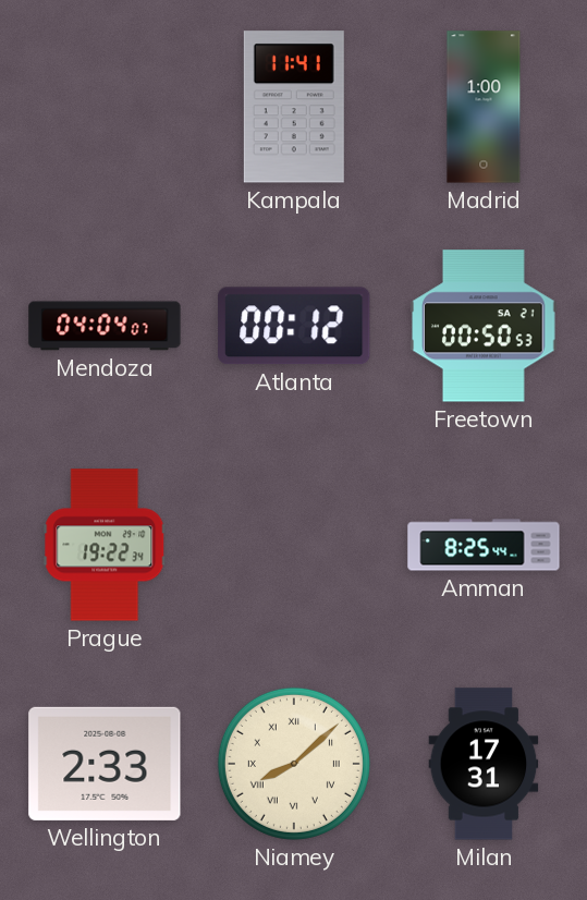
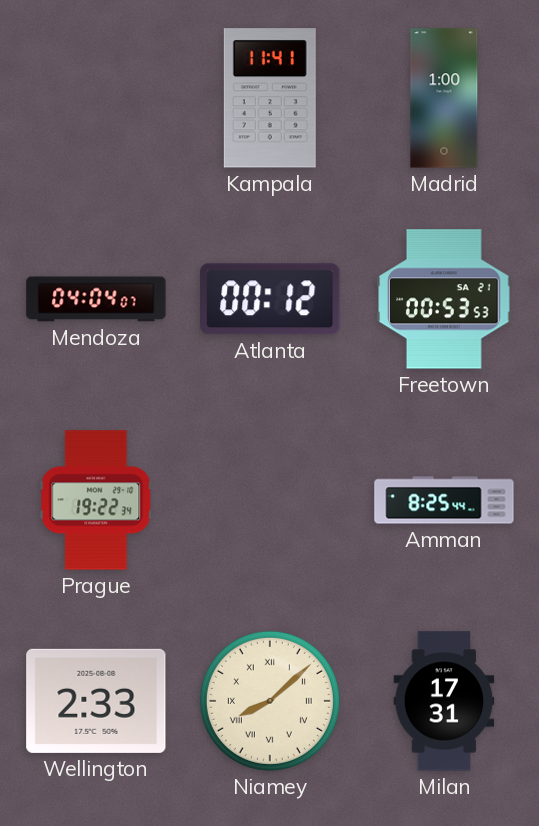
Freetown: 00:50 -> 00:53
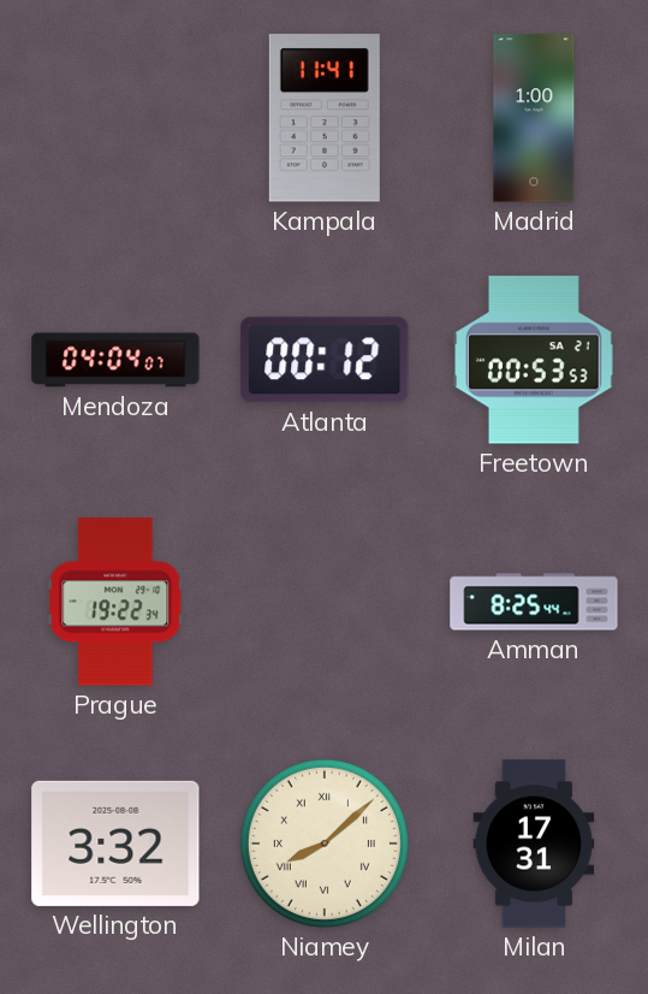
Wellington: 2:33 -> 3:32
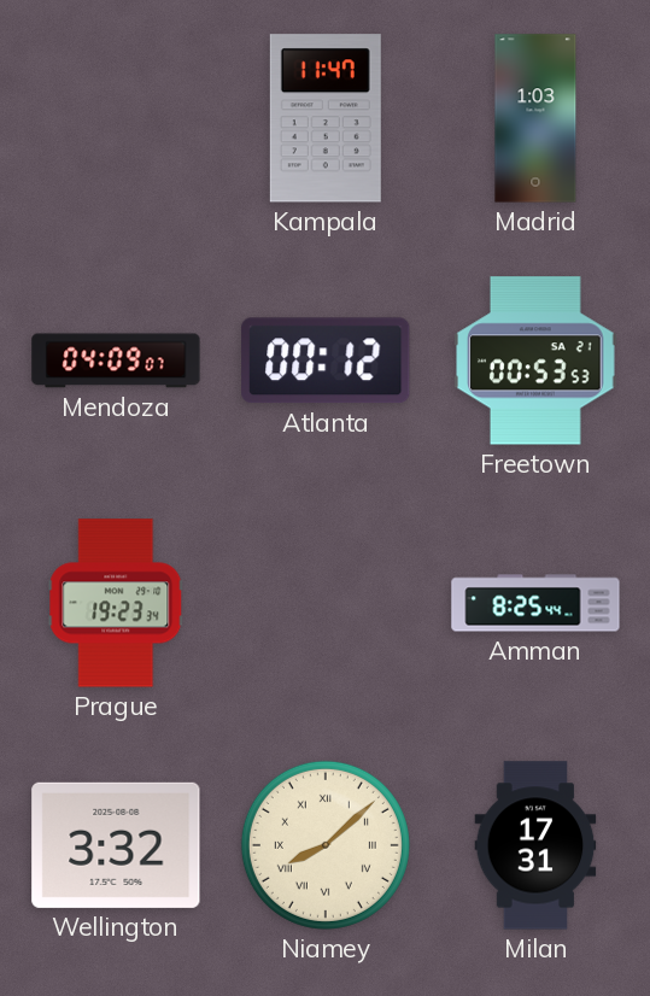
Kampala: 11:41 -> 11:47
Madrid: 1:00 -> 1:03
Mendoza: 04:04 -> 04:09
Prague: 19:22 -> 19:23
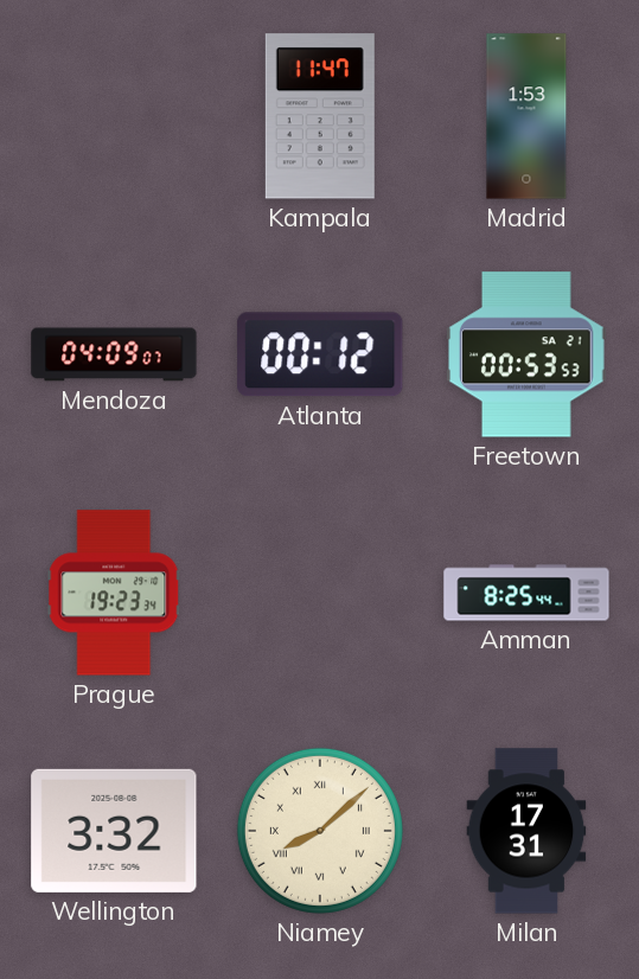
Madrid: 1:03 -> 1:53
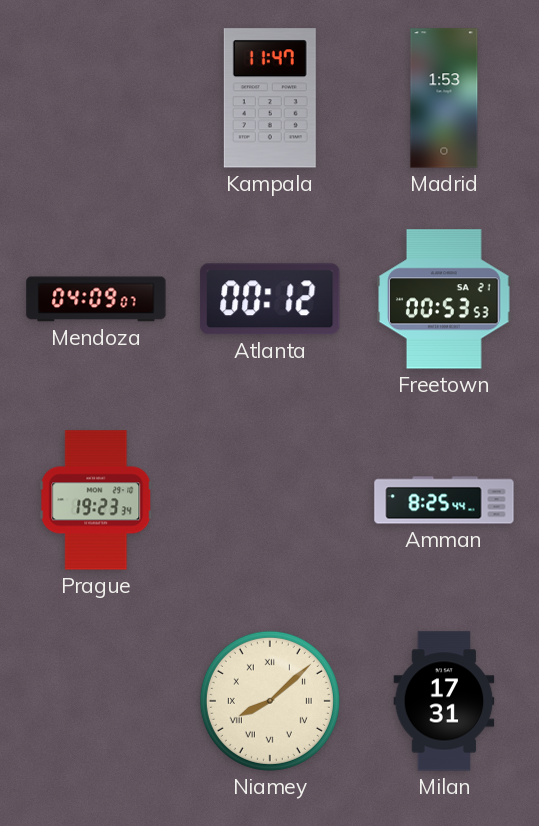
Wellington: 3:32 -> none
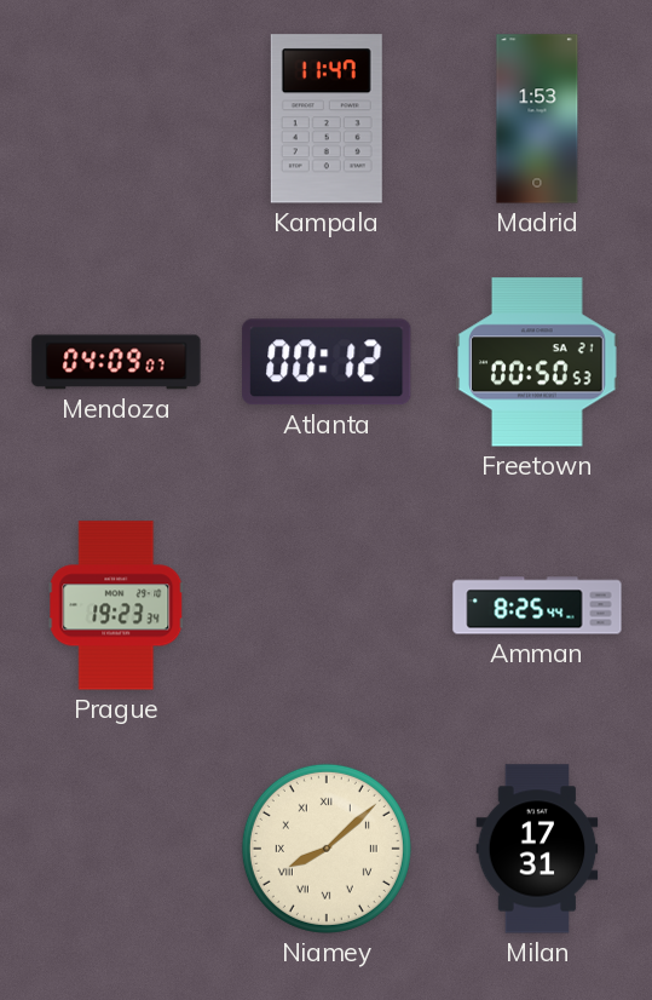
Freetown: 00:53 -> 00:50
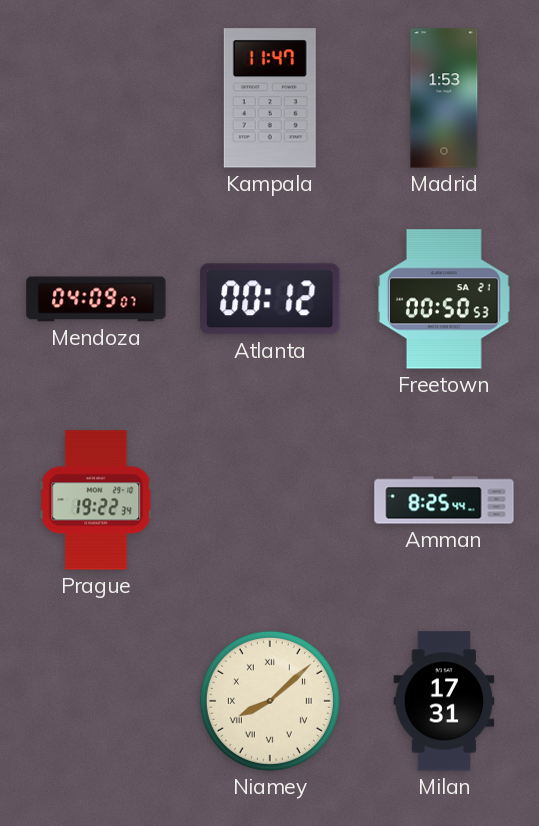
Prague: 19:23 -> 19:22
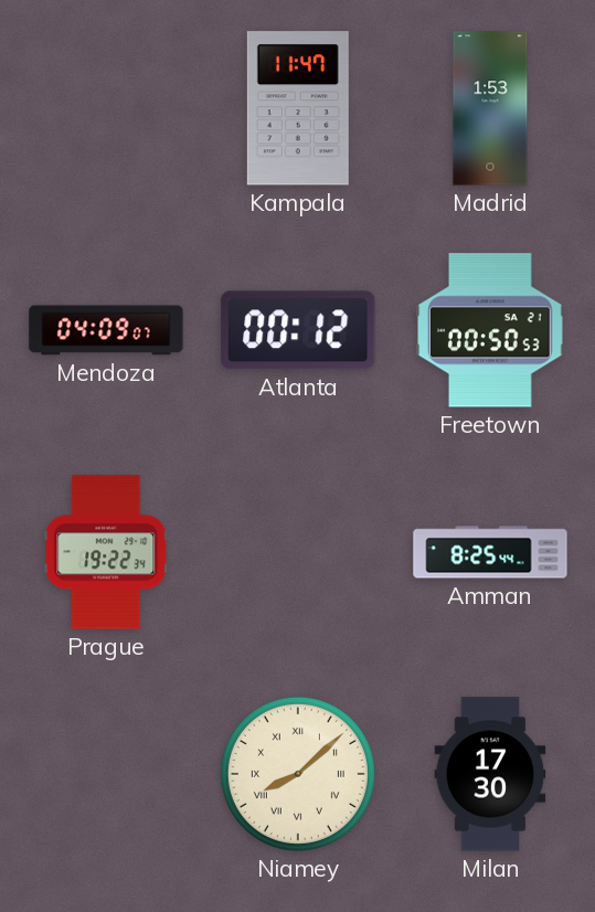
Milan: 17:31 -> 17:30
